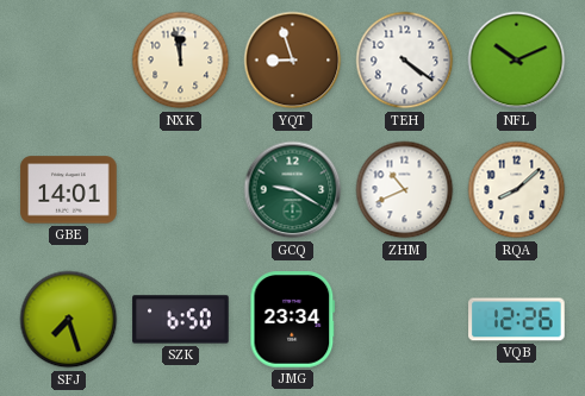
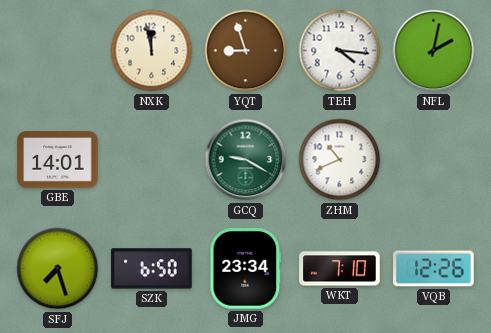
TEH: 4:21 -> 4:16
NFL: 10:11 -> 2:02
RQA: 8:08 -> none
WKT: none -> 7:10
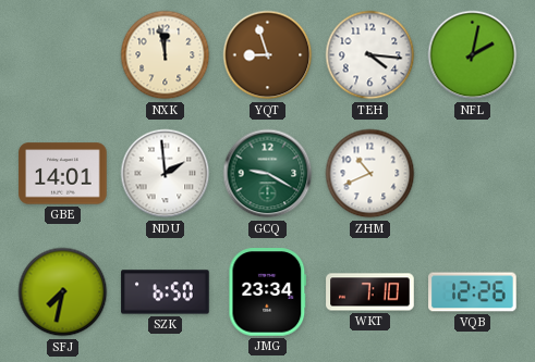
NDU: none -> 1:59
SFJ: 7:27 -> 7:32
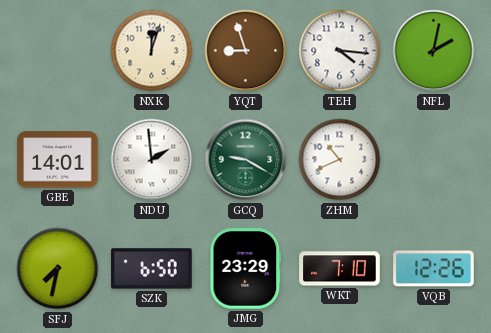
NXK: 11:58 -> 12:03
JMG: 23:34 -> 23:29
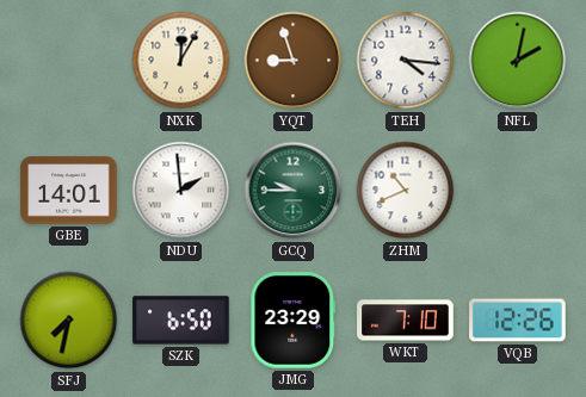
NXK: 12:03 -> 12:05
GCQ: 9:20 -> 9:45
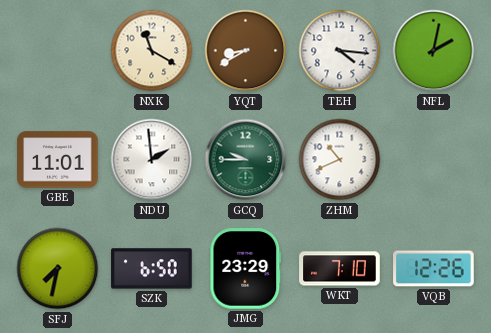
NXK: 12:05 -> 11:20
YQT: 8:57 -> 8:40
GBE: 14:01 -> 11:01
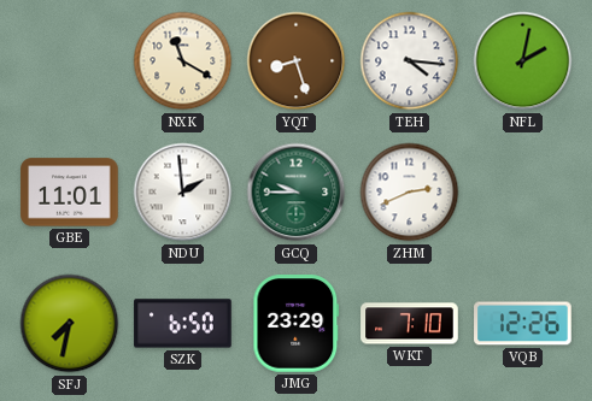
YQT: 8:40 -> 8:27
ZHM: 10:41 -> 2:41
